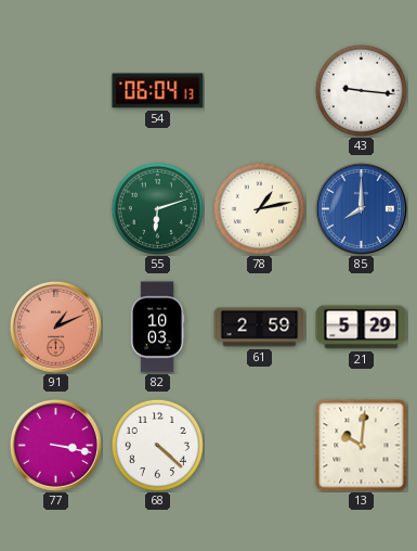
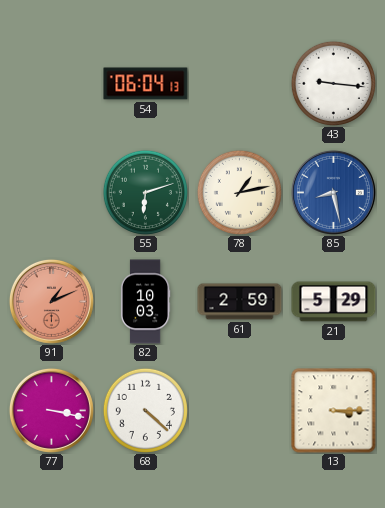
85: 8:00 -> 8:28
13: 10:01 -> 3:15
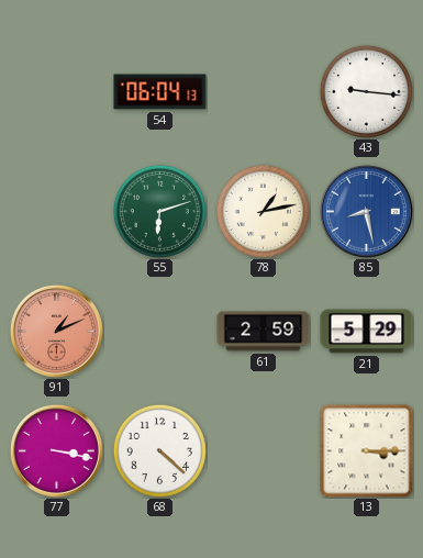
82: 10:03 -> none
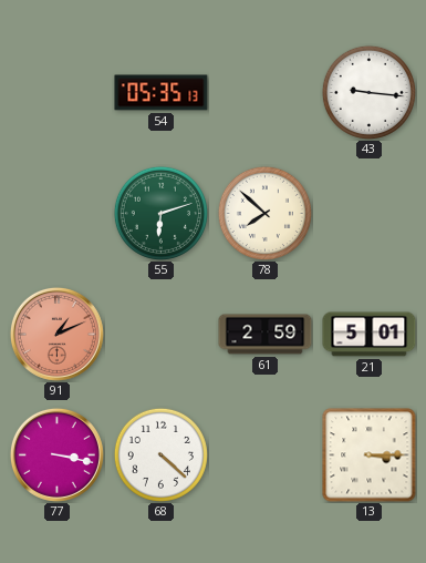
54: 06:04 -> 05:35
78: 1:13 -> 7:52
85: 8:28 -> none
21: 5:29 -> 5:01
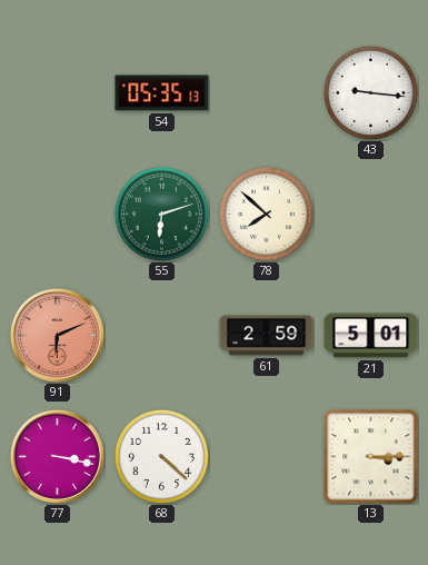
91: 1:11 -> 6:11
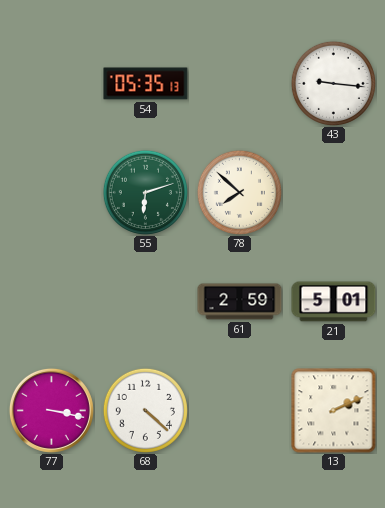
91: 6:11 -> none
13: 3:15 -> 2:11
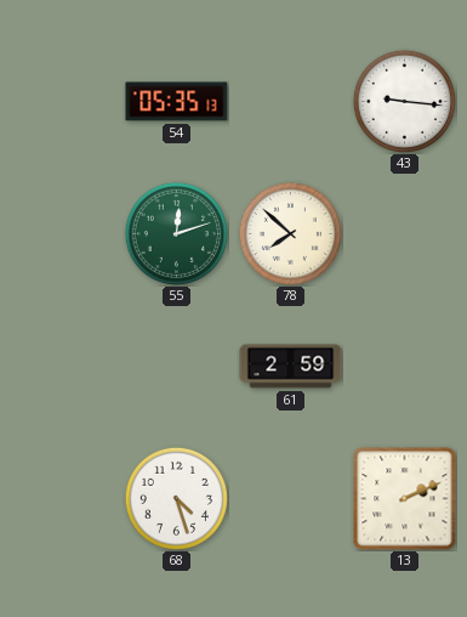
55: 6:12 -> 12:12
21: 5:01 -> none
77: 3:17 -> none
68: 4:22 -> 4:27
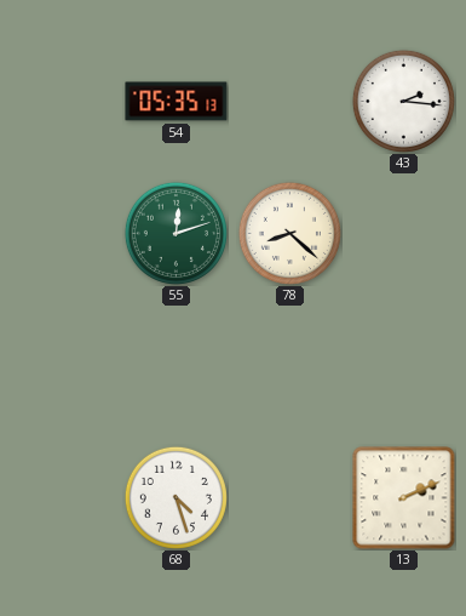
43: 9:16 -> 2:16
78: 7:52 -> 8:22
61: 2:59 -> none
